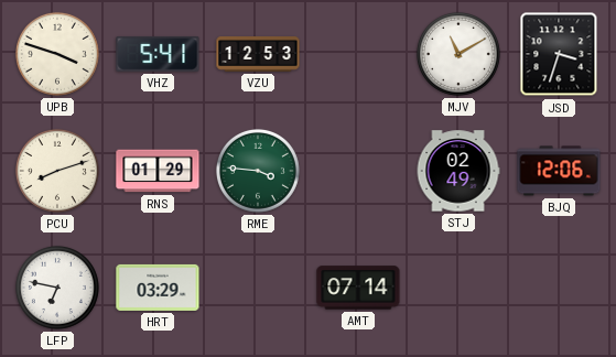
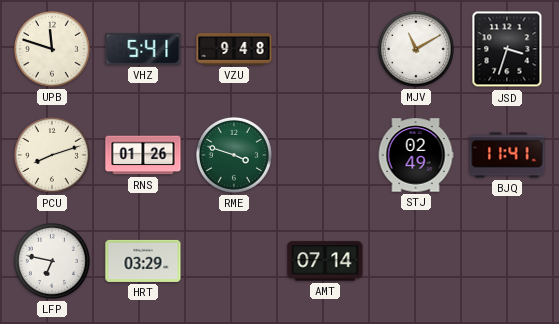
UPB: 3:48 -> 11:48
VZU: 12:53 -> 9:48
RNS: 01:29 -> 01:26
RME: 3:46 -> 3:48
BJQ: 12:06 -> 11:41
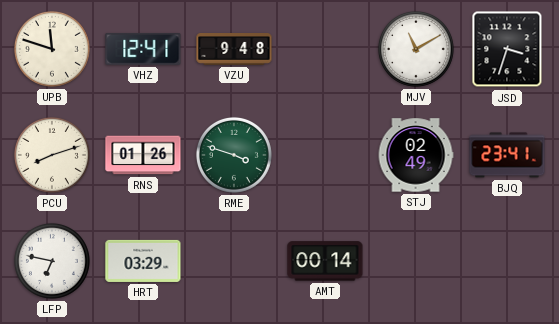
VHZ: 5:41 -> 12:41
BJQ: 11:41 -> 23:41
AMT: 07:14 -> 00:14
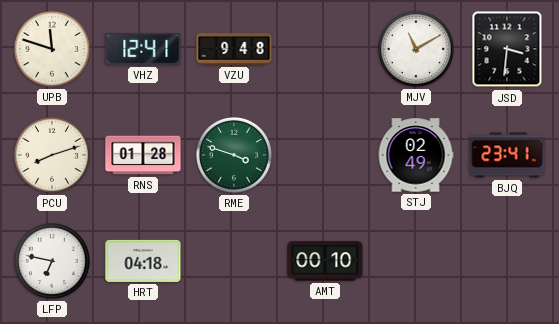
JSD: 3:33 -> 3:31
RNS: 01:26 -> 01:28
HRT: 03:29 -> 04:18
AMT: 00:14 -> 00:10
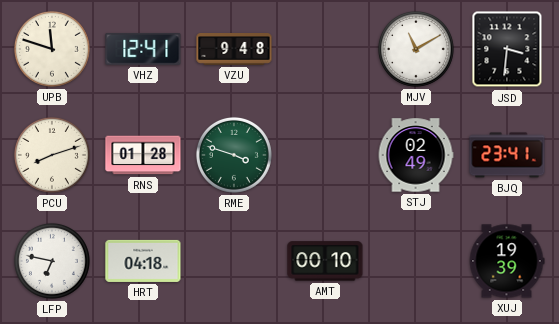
XUJ: none -> 19:39
